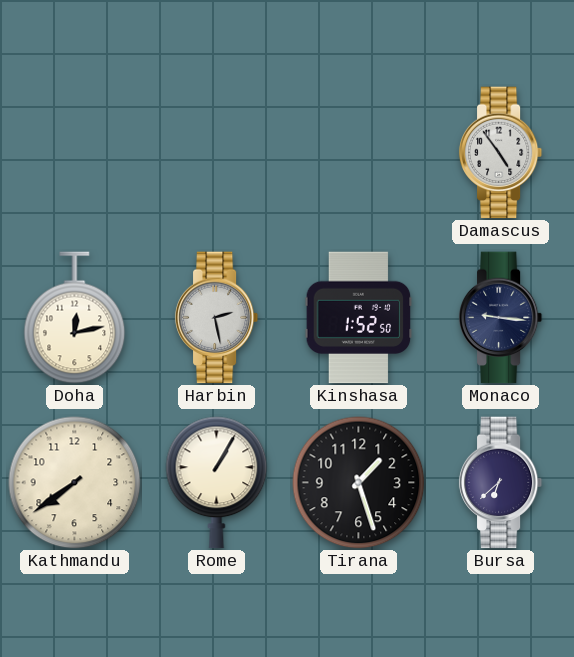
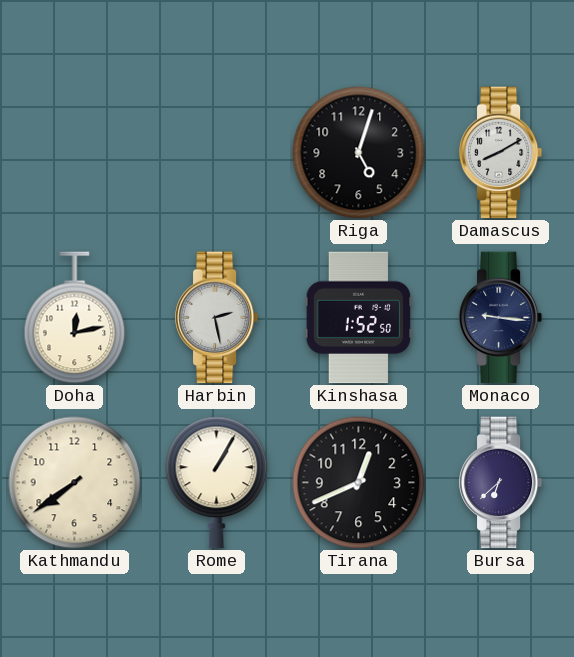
Riga: none -> 5:03
Damascus: 4:54 -> 8:10
Tirana: 1:27 -> 12:41
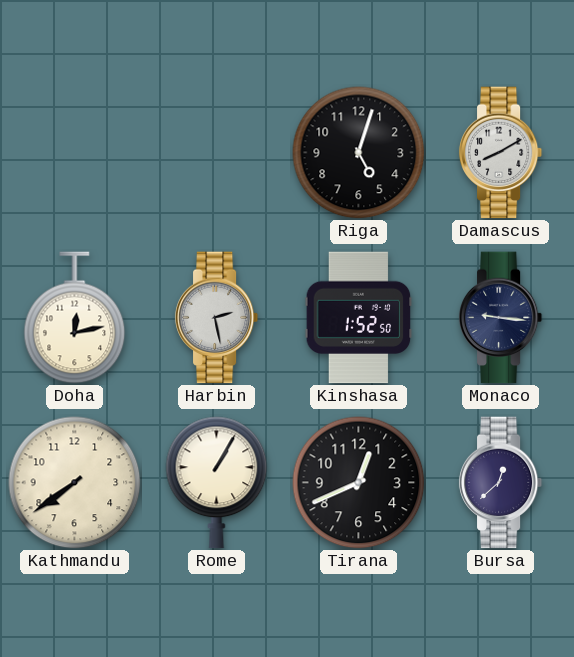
Bursa: 6:38 -> 12:38
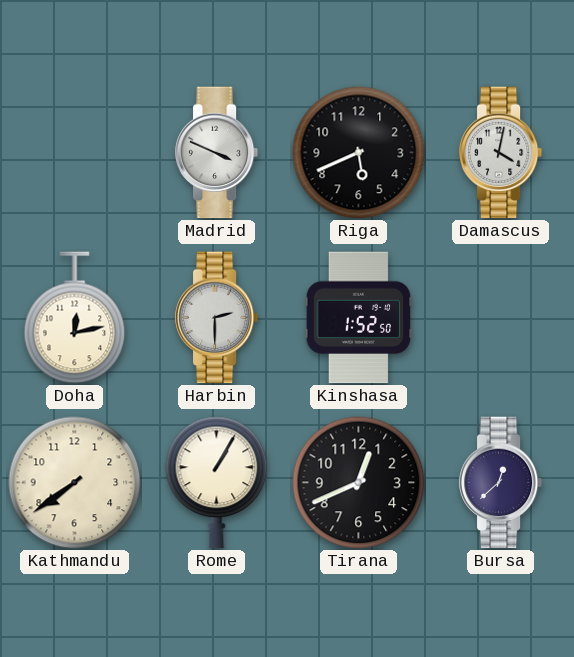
Madrid: none -> 3:49
Riga: 5:03 -> 5:41
Damascus: 8:10 -> 4:02
Harbin: 2:28 -> 2:30
Monaco: 9:16 -> none
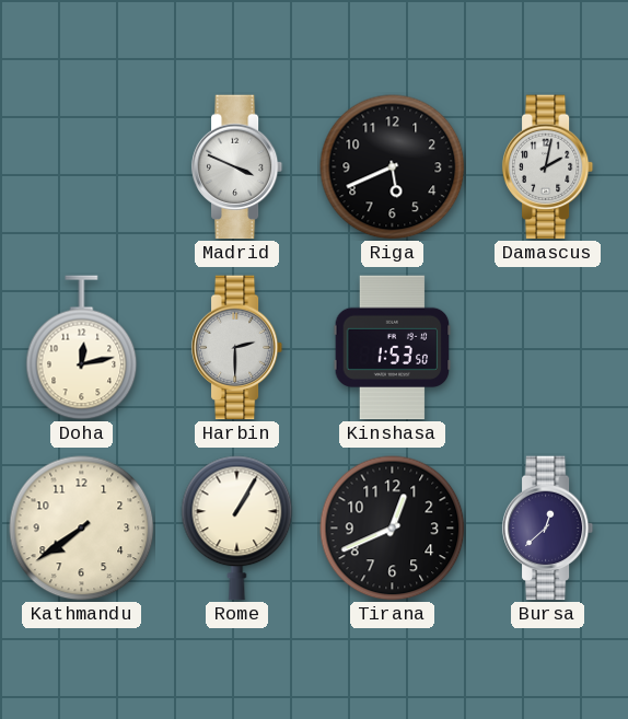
Damascus: 4:02 -> 2:02
Kinshasa: 1:52 -> 1:53
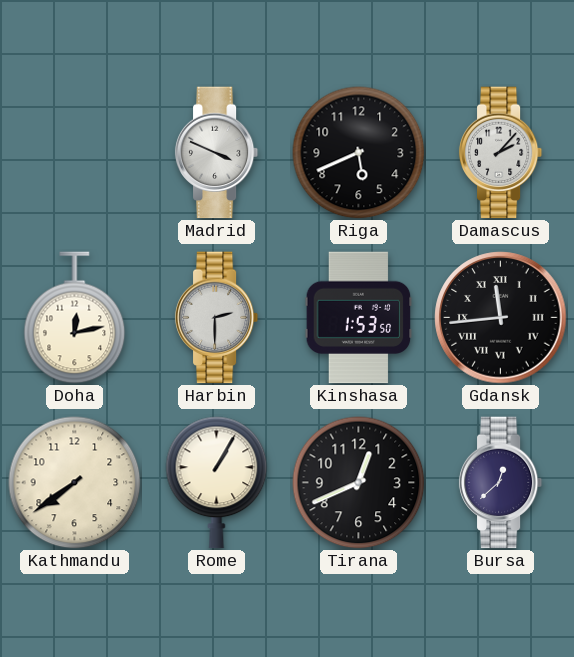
Damascus: 2:02 -> 2:07
Gdansk: none -> 11:44
